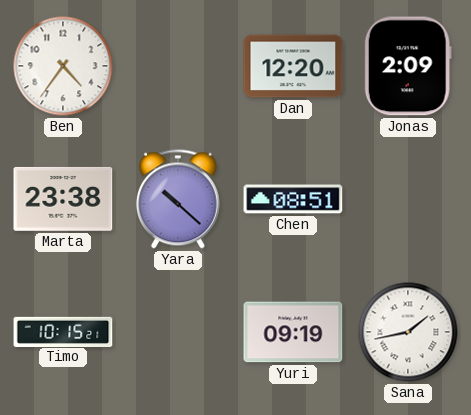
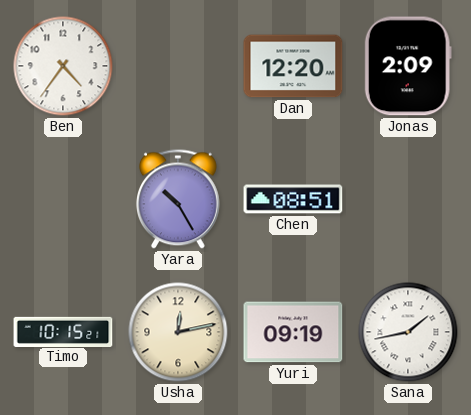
Marta: 23:38 -> none
Yara: 10:22 -> 10:25
Usha: none -> 12:13
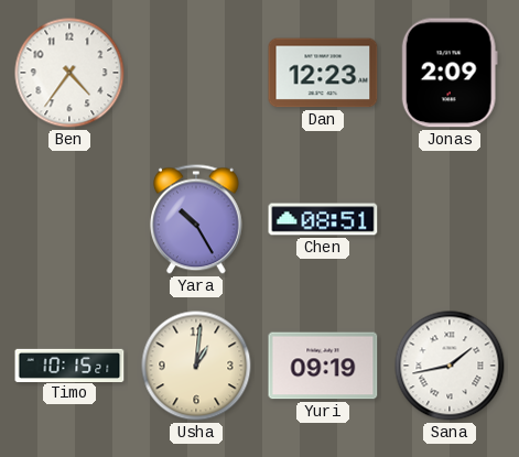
Dan: 12:20 -> 12:23
Usha: 12:13 -> 1:01
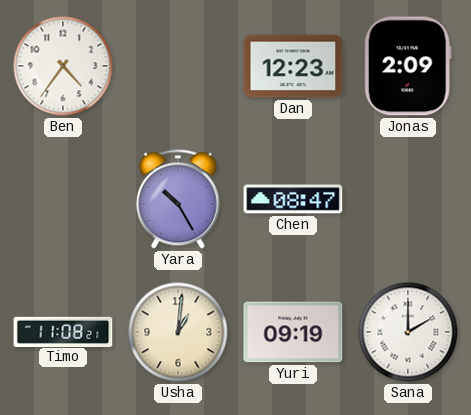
Chen: 08:51 -> 08:47
Timo: 10:15 -> 11:08
Sana: 1:43 -> 2:00
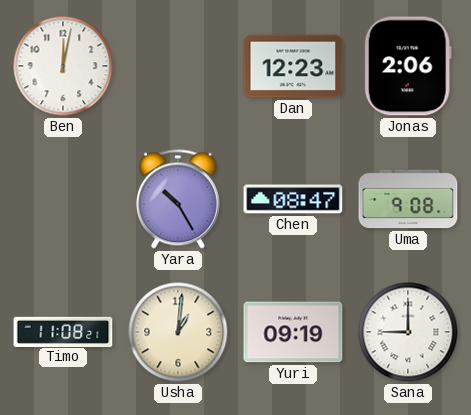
Ben: 4:36 -> 12:02
Jonas: 2:09 -> 2:06
Uma: none -> 9:08
Sana: 2:00 -> 9:00
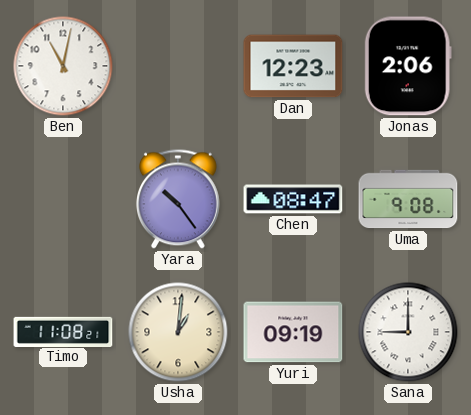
Ben: 12:02 -> 11:02
Yara: 10:25 -> 10:24
